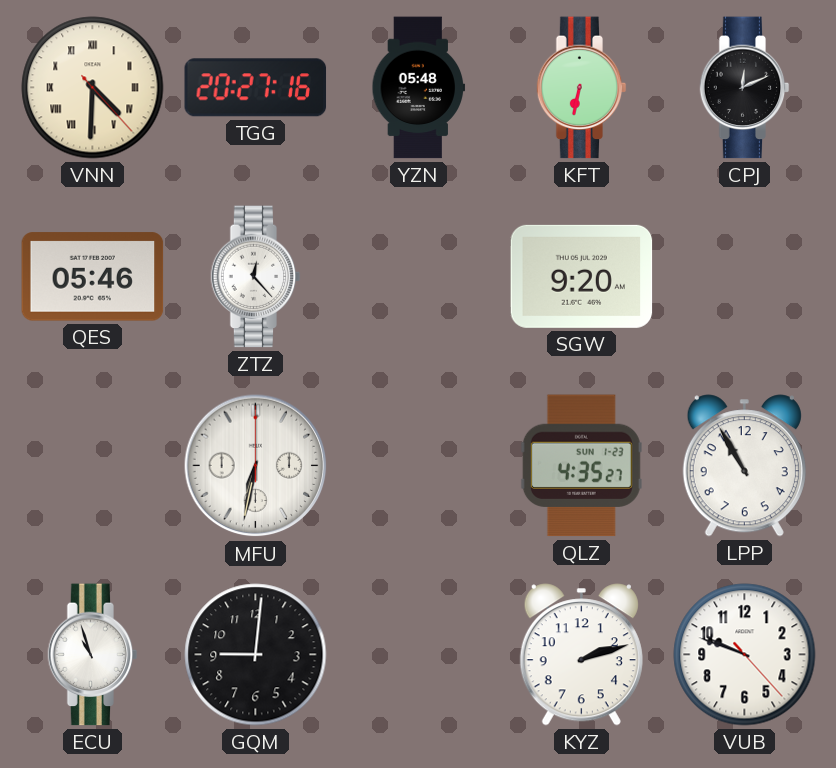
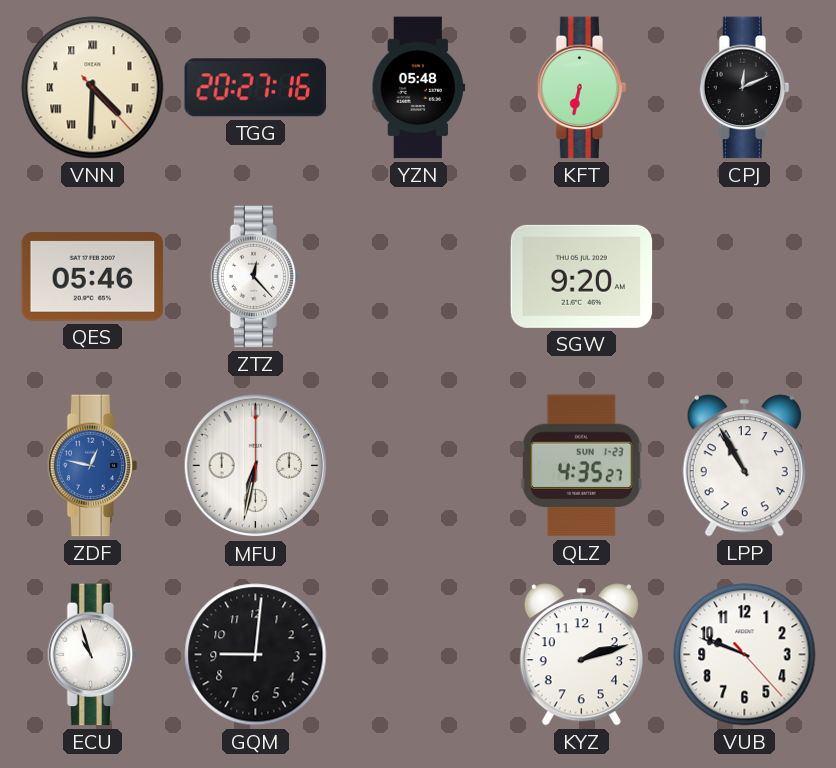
ZDF: none -> 12:47
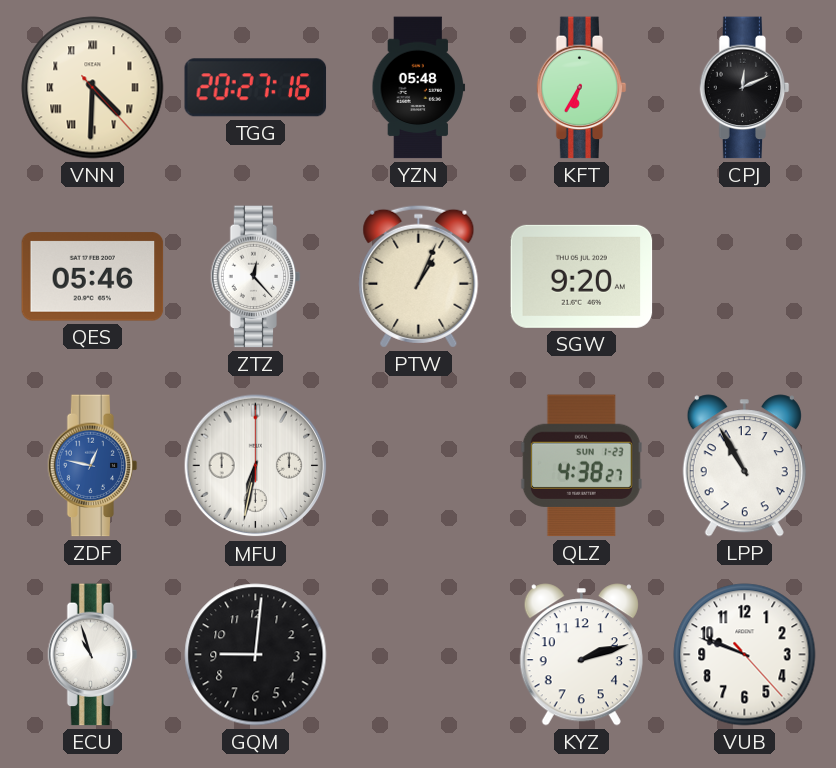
KFT: 6:32 -> 6:35
PTW: none -> 1:04
QLZ: 4:35 -> 4:38
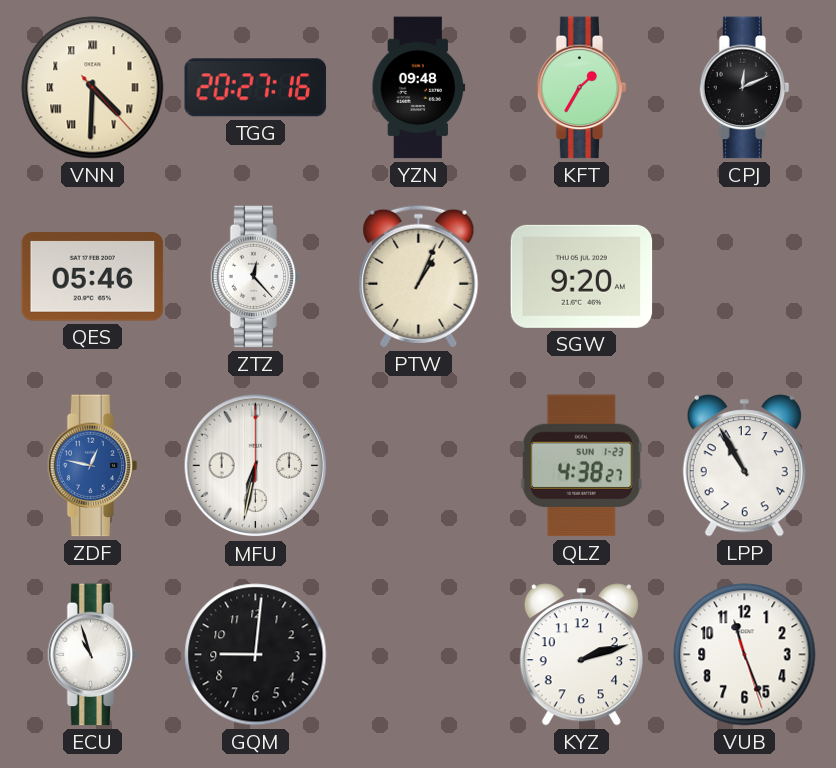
YZN: 05:48 -> 09:48
KFT: 6:35 -> 1:35
VUB: 9:48 -> 11:26
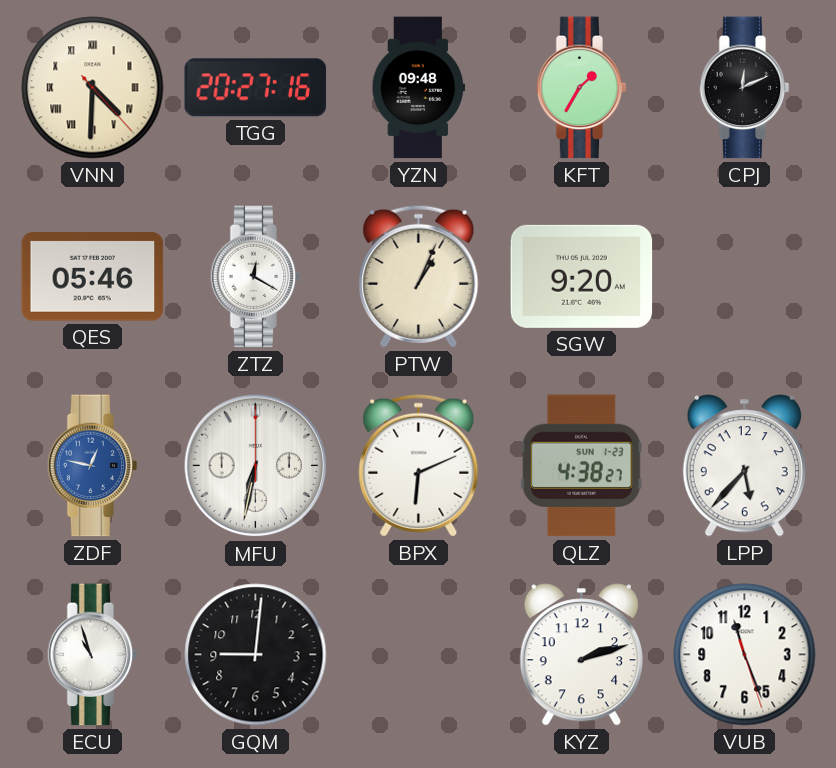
ZTZ: 12:23 -> 12:20
BPX: none -> 6:11
LPP: 10:55 -> 5:37
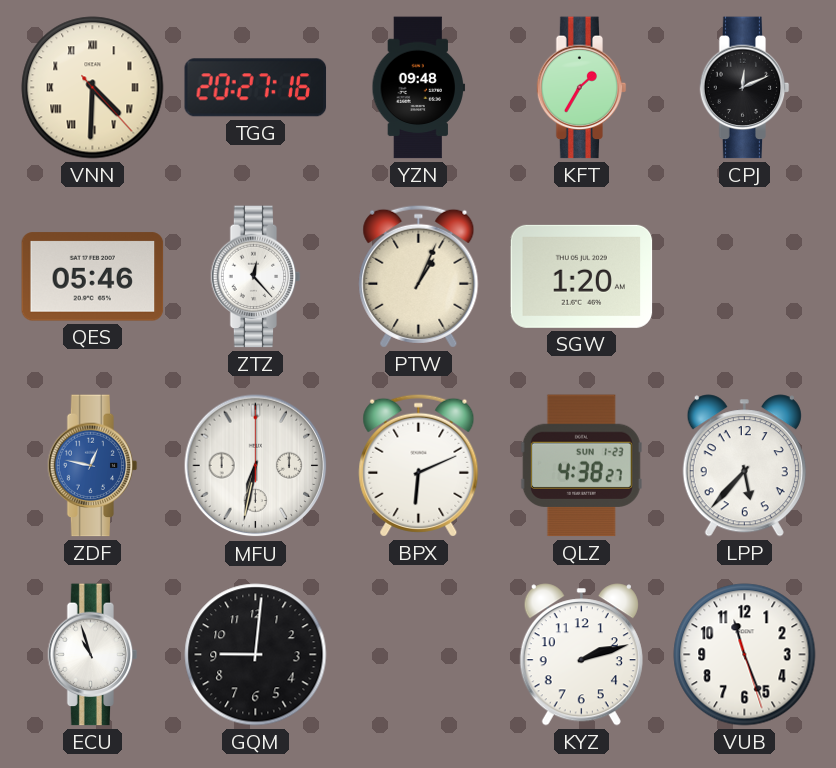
ZTZ: 12:20 -> 12:23
SGW: 9:20 -> 1:20
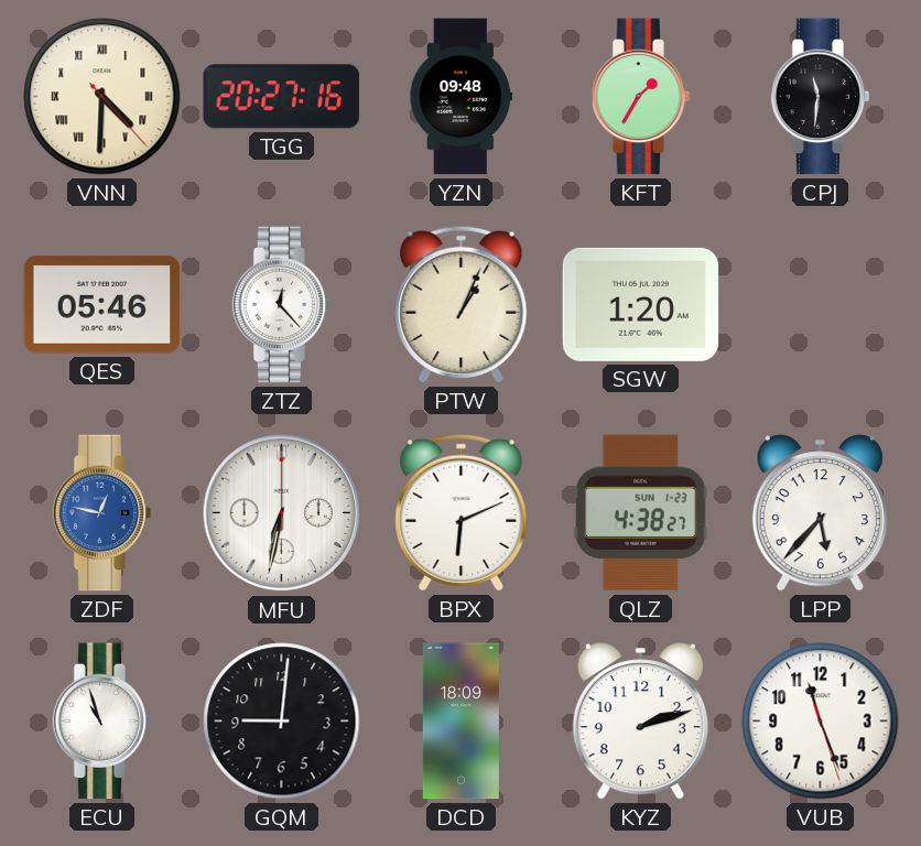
CPJ: 12:11 -> 11:31
DCD: none -> 18:09
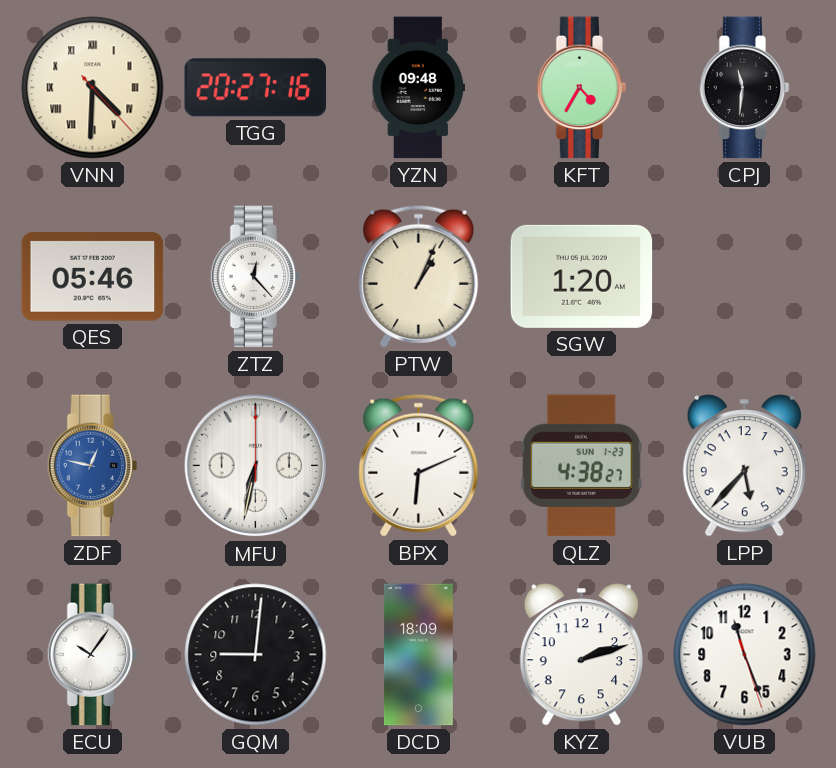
KFT: 1:35 -> 4:35
ECU: 10:57 -> 10:06
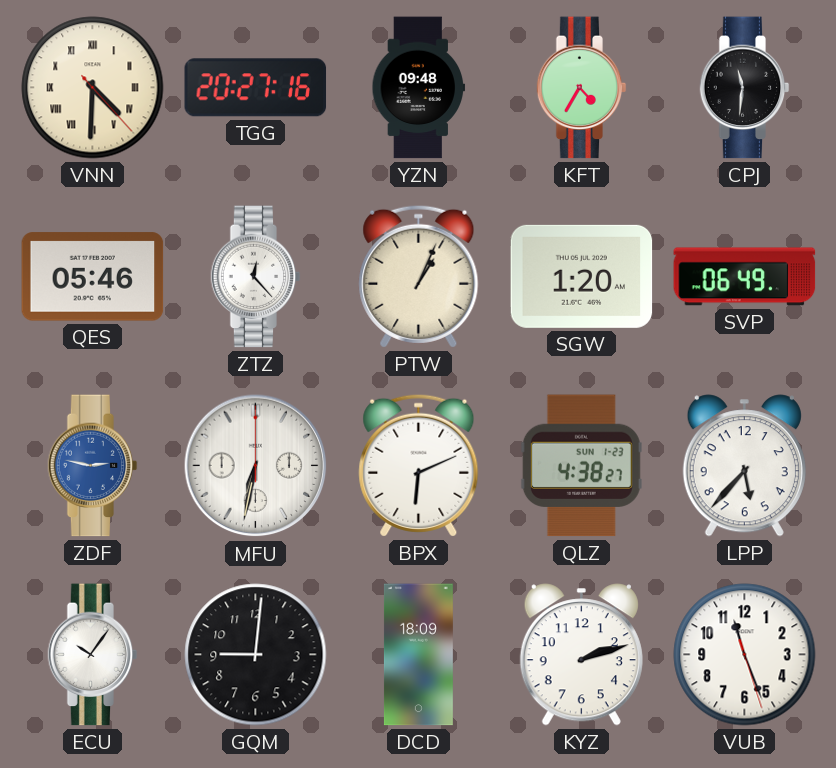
SVP: none -> 06:49
ZDF: 12:47 -> 2:47
